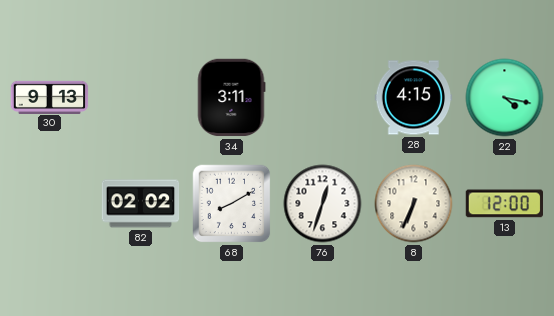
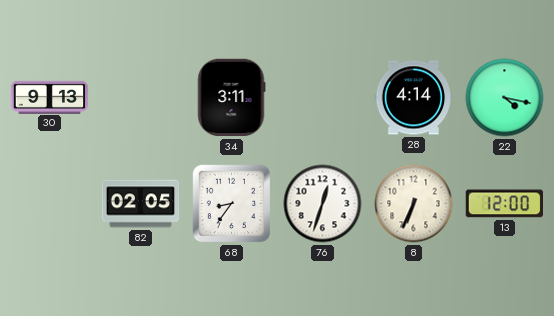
28: 4:15 -> 4:14
82: 02:02 -> 02:05
68: 8:10 -> 8:36
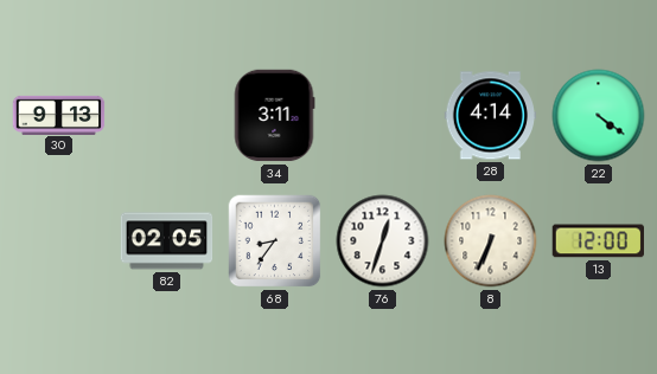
22: 4:17 -> 4:21
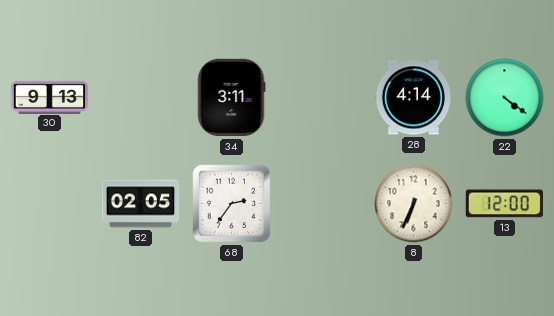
68: 8:36 -> 2:36
76: 12:33 -> none
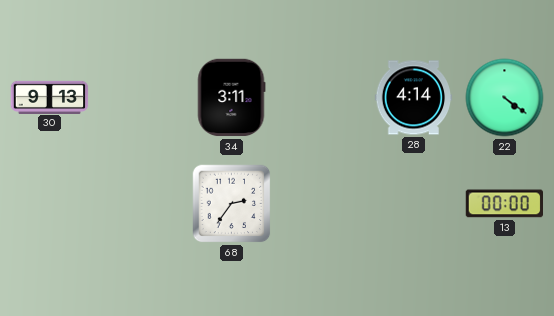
82: 02:05 -> none
8: 6:34 -> none
13: 12:00 -> 00:00
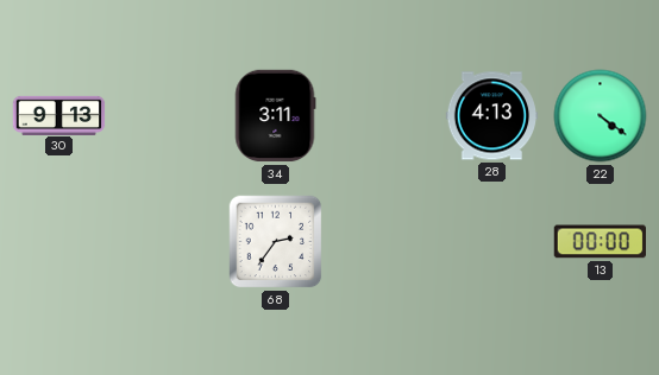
28: 4:14 -> 4:13
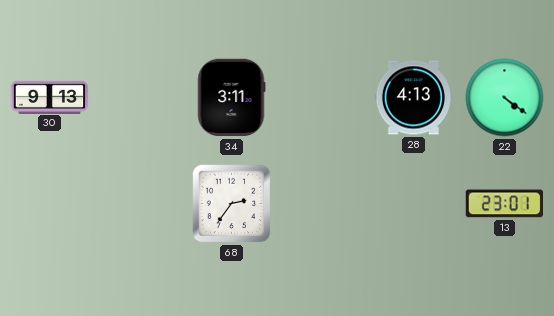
13: 00:00 -> 23:01
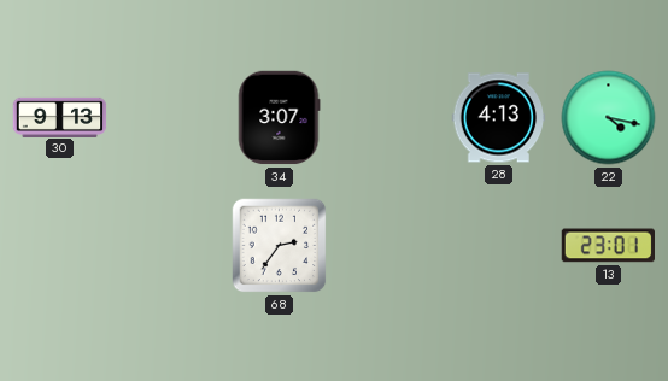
34: 3:11 -> 3:07
22: 4:21 -> 4:17
